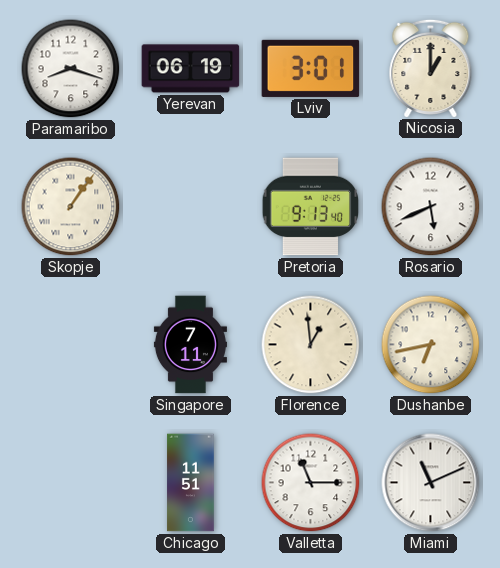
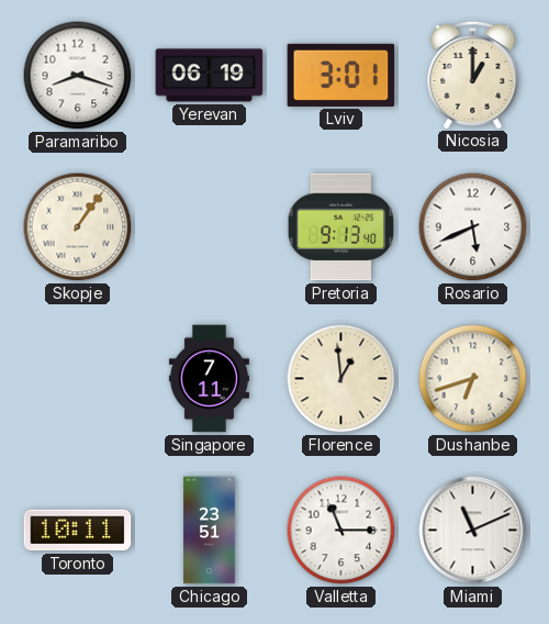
Dushanbe: 6:43 -> 6:42
Toronto: none -> 10:11
Chicago: 11:51 -> 23:51
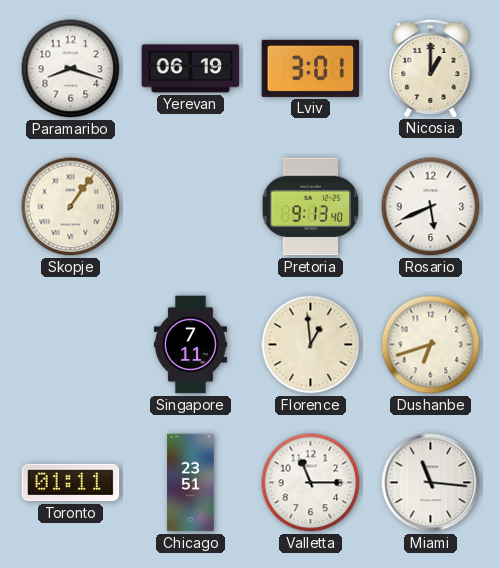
Toronto: 10:11 -> 01:11
Miami: 11:11 -> 11:16
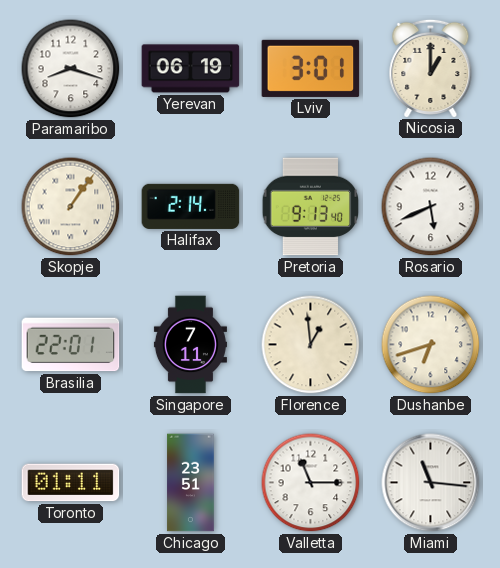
Halifax: none -> 2:14
Brasilia: none -> 22:01
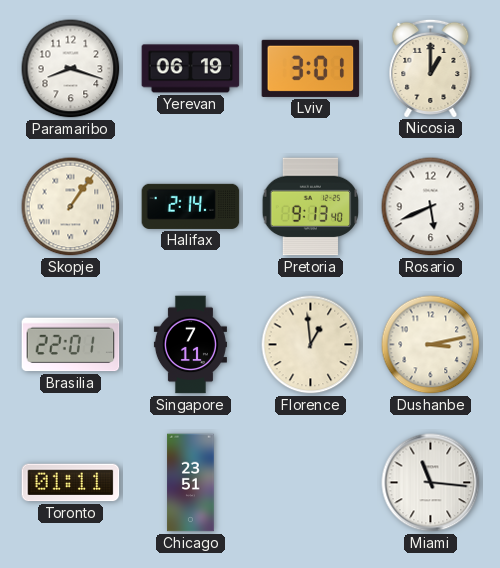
Dushanbe: 6:42 -> 3:13
Valletta: 11:15 -> none
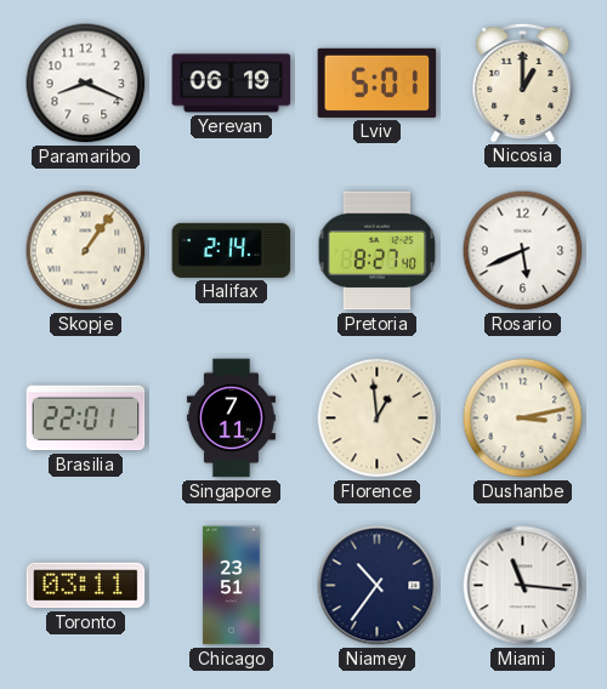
Paramaribo: 8:18 -> 8:19
Lviv: 3:01 -> 5:01
Pretoria: 9:13 -> 8:27
Toronto: 01:11 -> 03:11
Niamey: none -> 10:36
